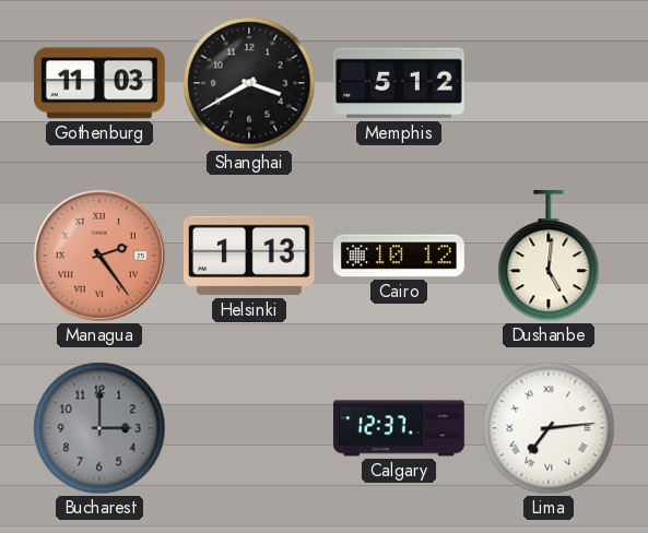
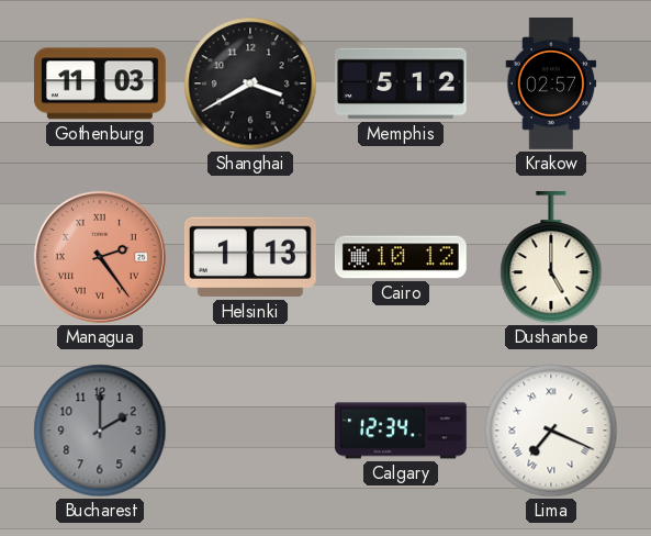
Krakow: none -> 02:57
Dushanbe: 5:01 -> 5:00
Bucharest: 3:00 -> 2:00
Calgary: 12:37 -> 12:34
Lima: 7:14 -> 7:19
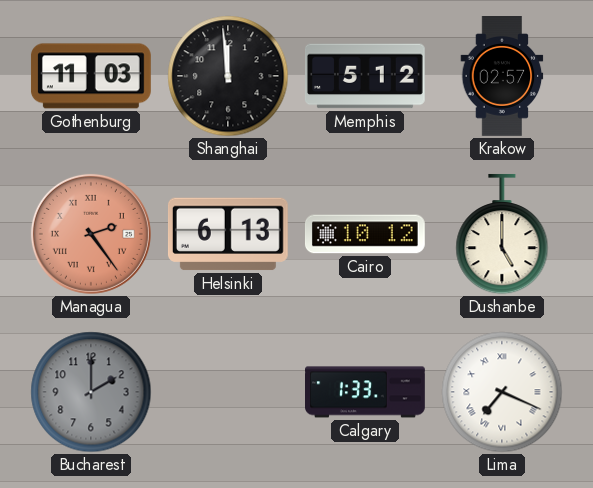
Shanghai: 3:40 -> 11:59
Helsinki: 1:13 -> 6:13
Calgary: 12:34 -> 1:33
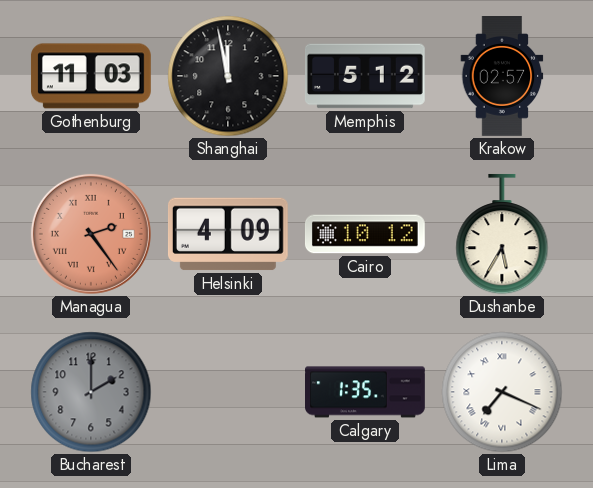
Shanghai: 11:59 -> 11:58
Helsinki: 6:13 -> 4:09
Dushanbe: 5:00 -> 5:35
Calgary: 1:33 -> 1:35
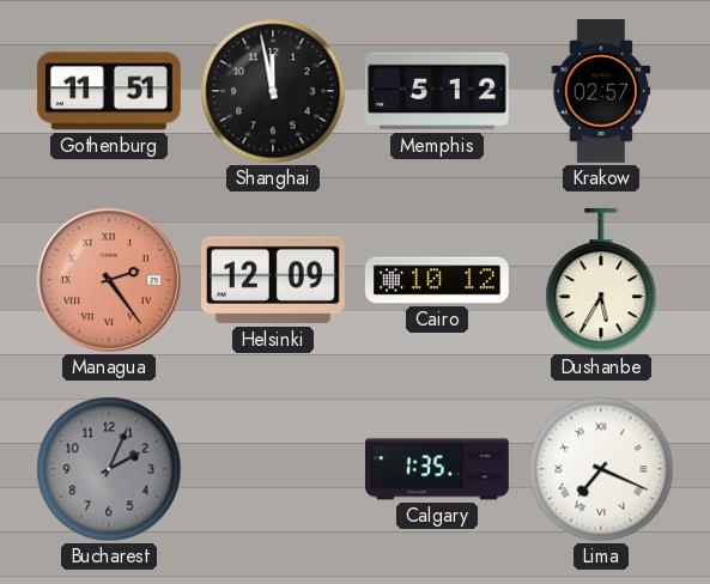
Gothenburg: 11:03 -> 11:51
Helsinki: 4:09 -> 12:09
Bucharest: 2:00 -> 2:04
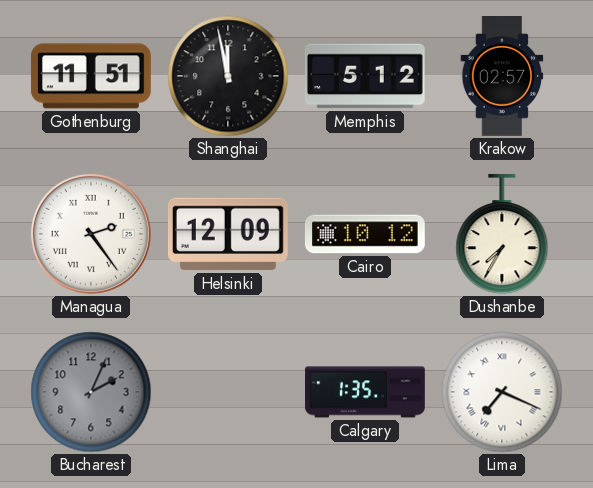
Managua dial: salmon -> white
Dushanbe: 5:35 -> 7:35
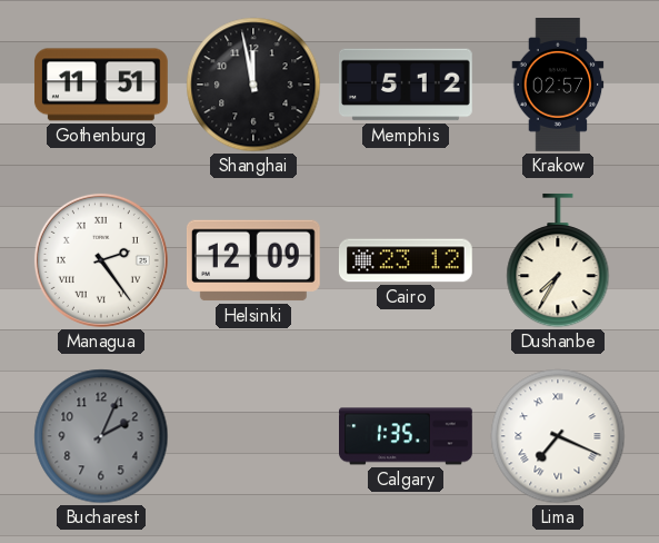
Cairo: 10:12 -> 23:12
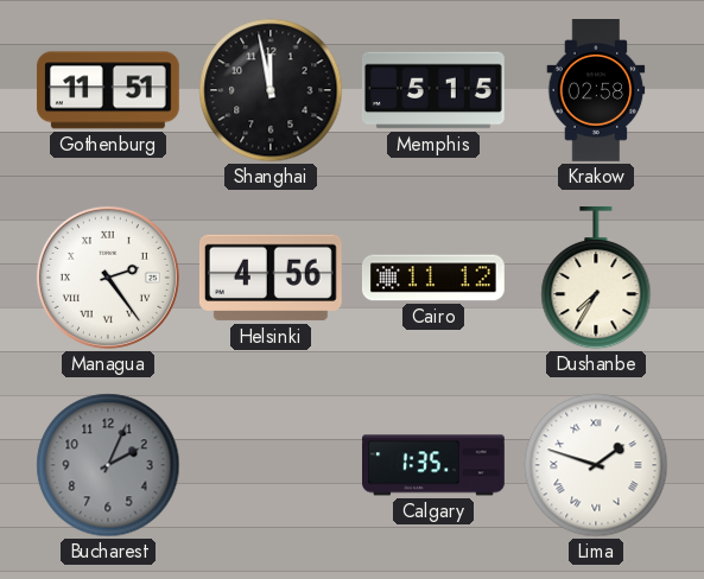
Memphis: 5:12 -> 5:15
Krakow: 02:57 -> 02:58
Helsinki: 12:09 -> 4:56
Cairo: 23:12 -> 11:12
Lima: 7:19 -> 1:48
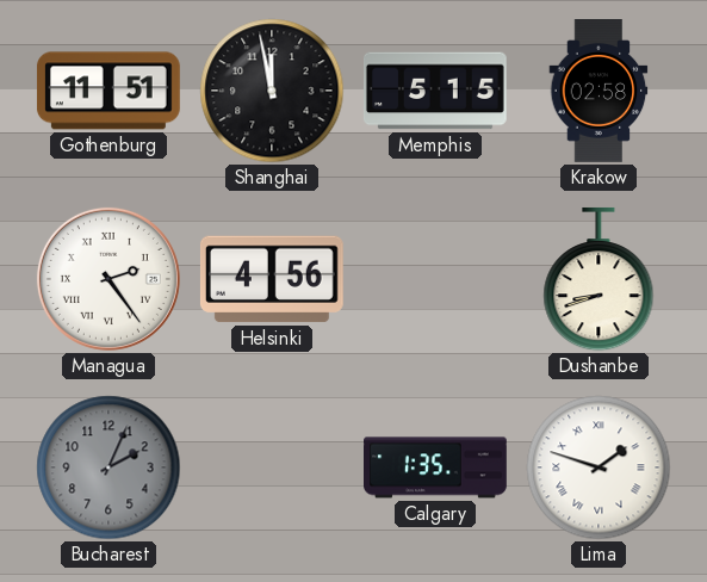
Cairo: 11:12 -> none
Dushanbe: 7:35 -> 8:42
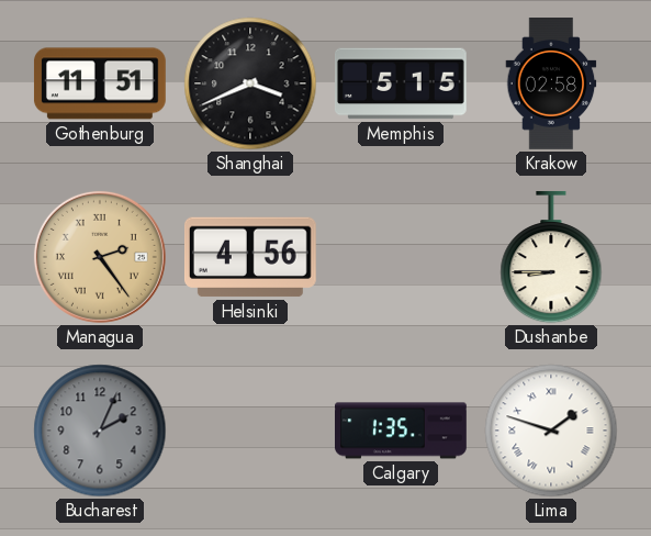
Shanghai: 11:58 -> 3:41
Managua dial: white -> champagne
Dushanbe: 8:42 -> 8:45
